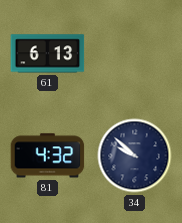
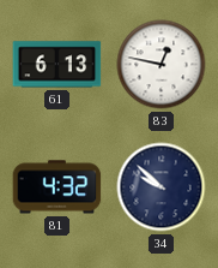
83: none -> 12:47
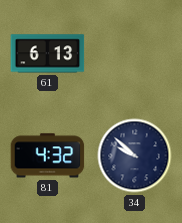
83: 12:47 -> none
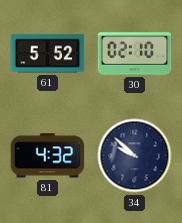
61: 6:13 -> 5:52
30: none -> 02:10
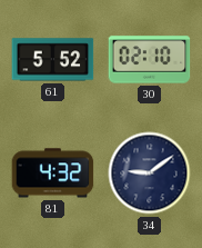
34: 9:52 -> 9:09
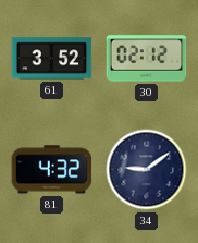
61: 5:52 -> 3:52
30: 02:10 -> 02:12
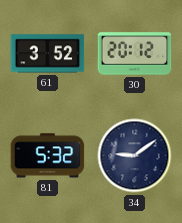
30: 02:12 -> 20:12
81: 4:32 -> 5:32
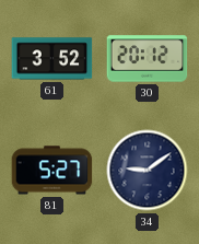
81: 5:32 -> 5:27
